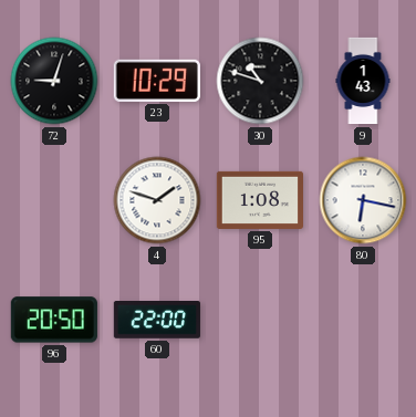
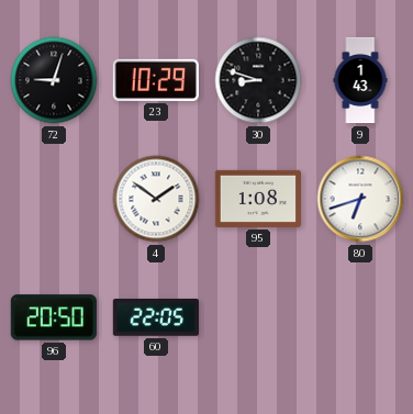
30: 10:48 -> 8:48
4: 1:48 -> 1:51
80: 6:17 -> 6:42
60: 22:00 -> 22:05
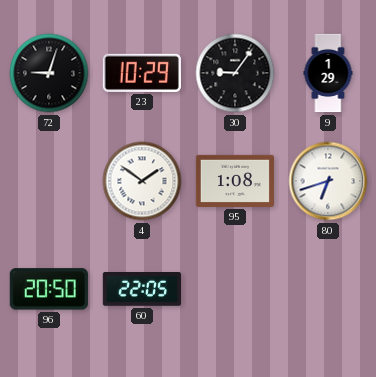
30: 8:48 -> 9:06
9: 1:43 -> 1:29
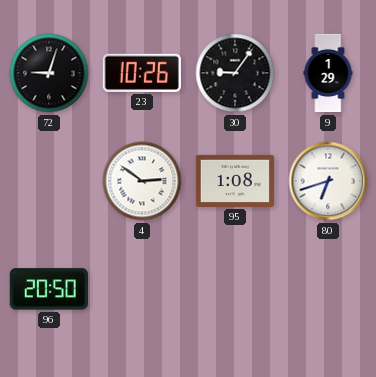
23: 10:29 -> 10:26
4: 1:51 -> 2:51
60: 22:05 -> none
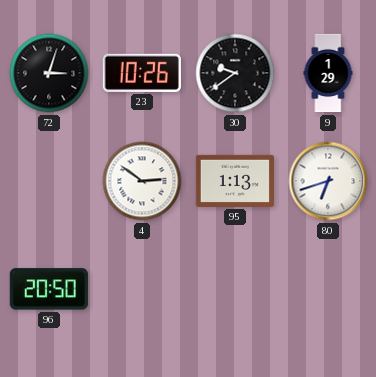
72: 9:03 -> 3:03
30: 9:06 -> 9:39
95: 1:08 -> 1:13
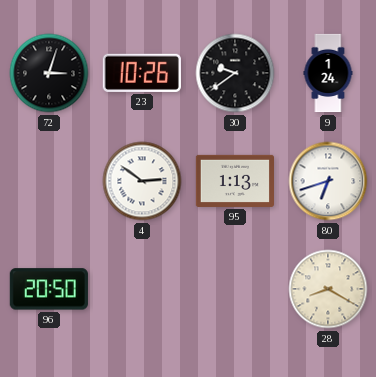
9: 1:29 -> 1:24
28: none -> 8:20
